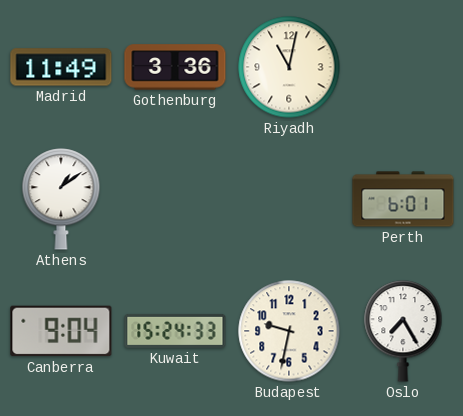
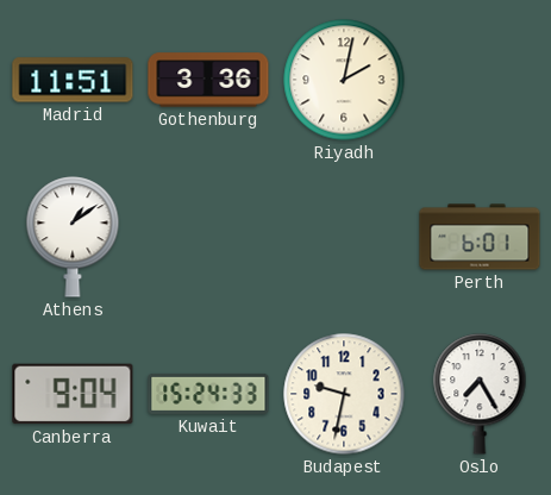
Madrid: 11:49 -> 11:51
Riyadh: 11:02 -> 2:02
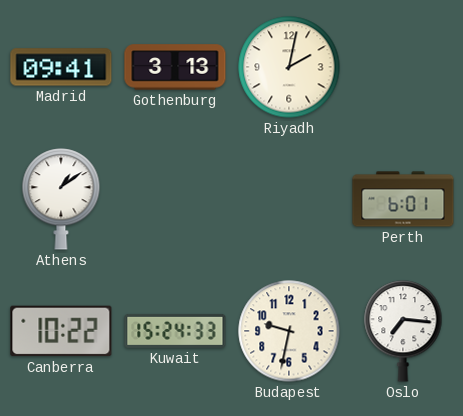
Madrid: 11:51 -> 09:41
Gothenburg: 3:36 -> 3:13
Canberra: 9:04 -> 10:22
Oslo: 7:25 -> 7:16
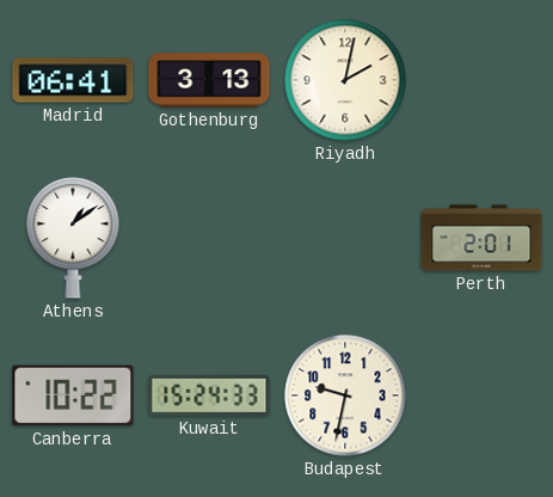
Madrid: 09:41 -> 06:41
Perth: 6:01 -> 2:01
Oslo: 7:16 -> none
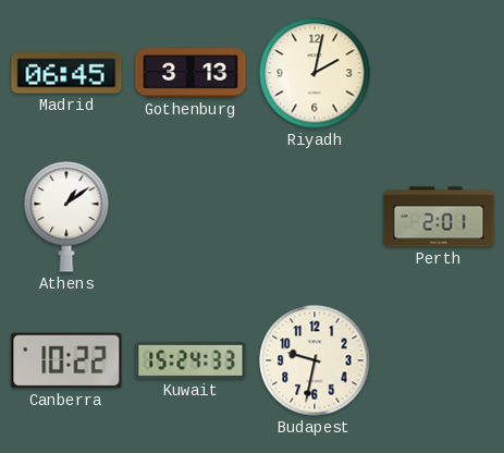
Madrid: 06:41 -> 06:45
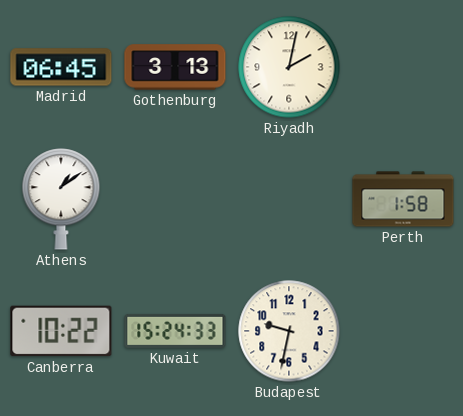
Perth: 2:01 -> 1:58
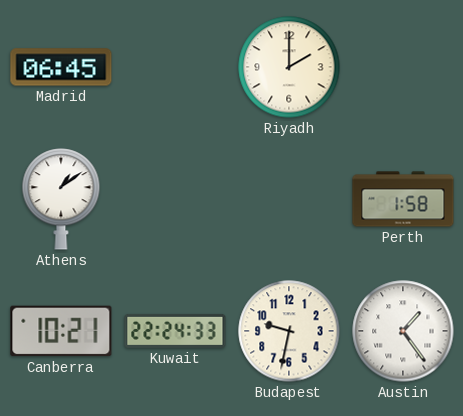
Gothenburg: 3:13 -> none
Riyadh: 2:02 -> 2:00
Canberra: 10:22 -> 10:21
Kuwait: 15:24 -> 22:24
Austin: none -> 1:24
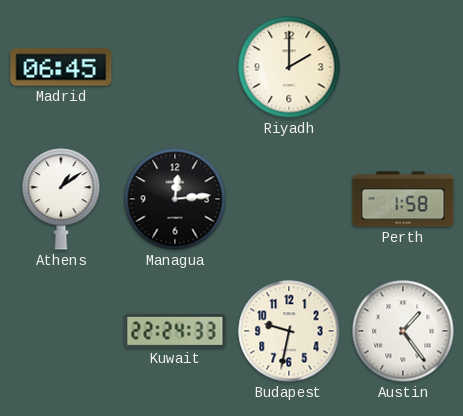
Managua: none -> 12:14
Canberra: 10:21 -> none
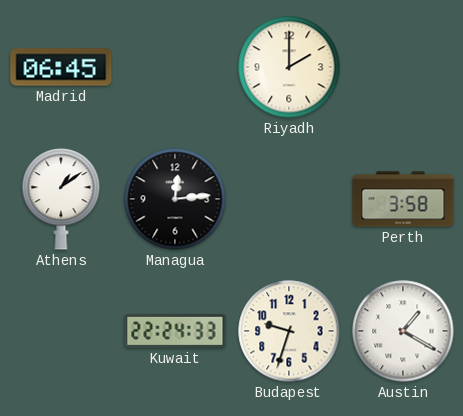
Perth: 1:58 -> 3:58
Budapest: 9:32 -> 9:33
Austin: 1:24 -> 1:20
